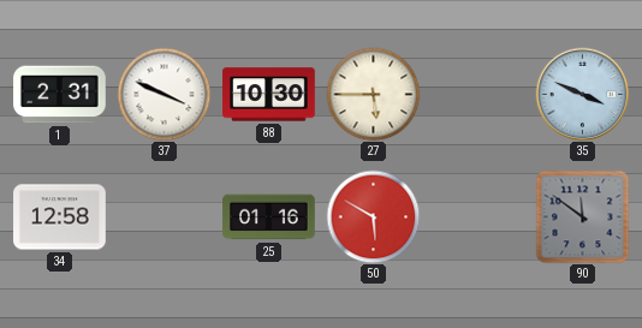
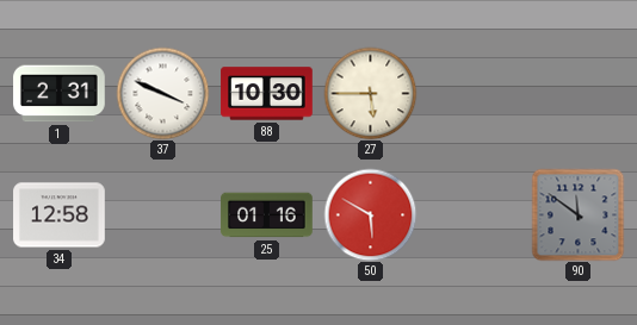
35: 3:49 -> none
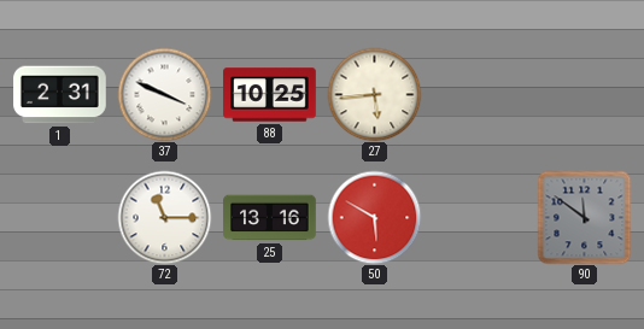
88: 10:30 -> 10:25
27: 5:45 -> 5:44
34: 12:58 -> none
72: none -> 11:15
25: 01:16 -> 13:16
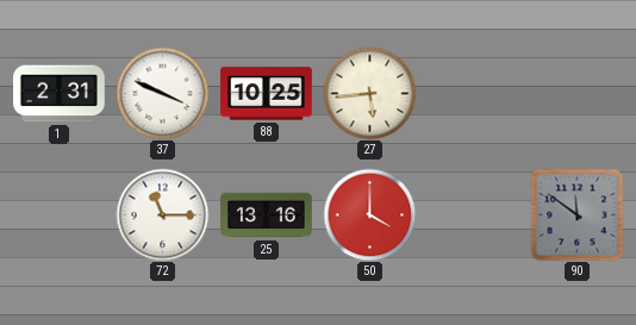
50: 5:50 -> 4:00
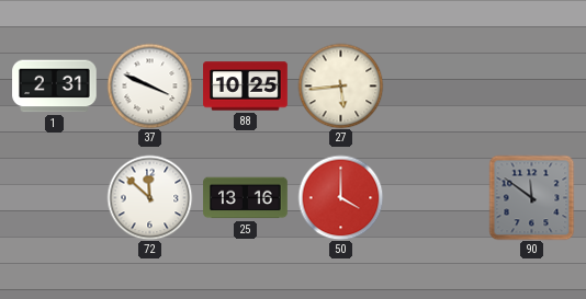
72: 11:15 -> 11:52
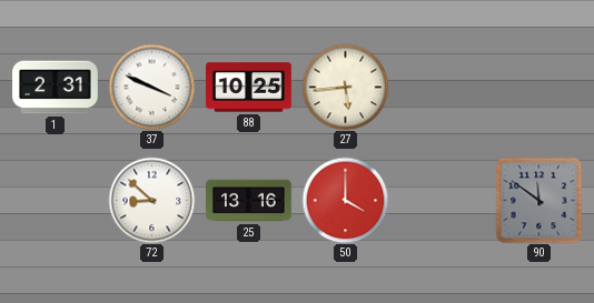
72: 11:52 -> 8:52
